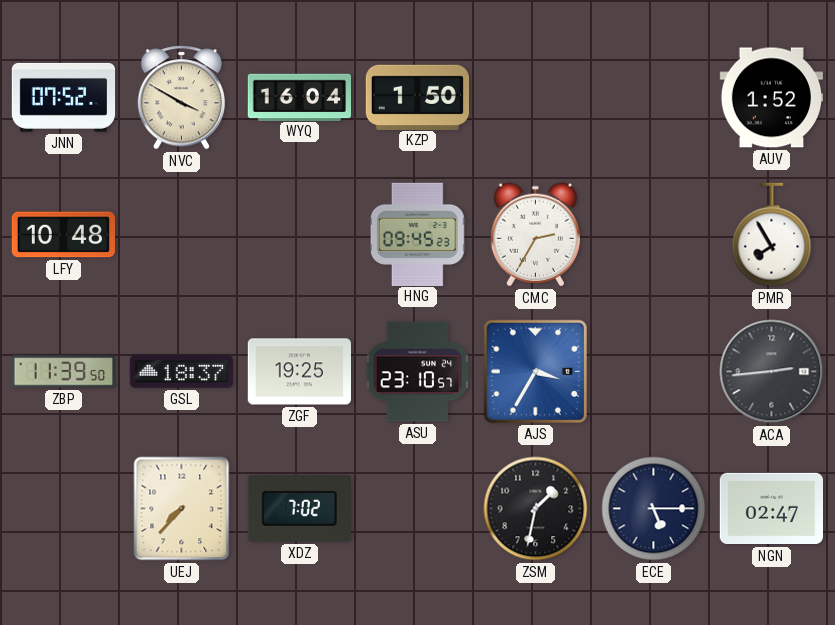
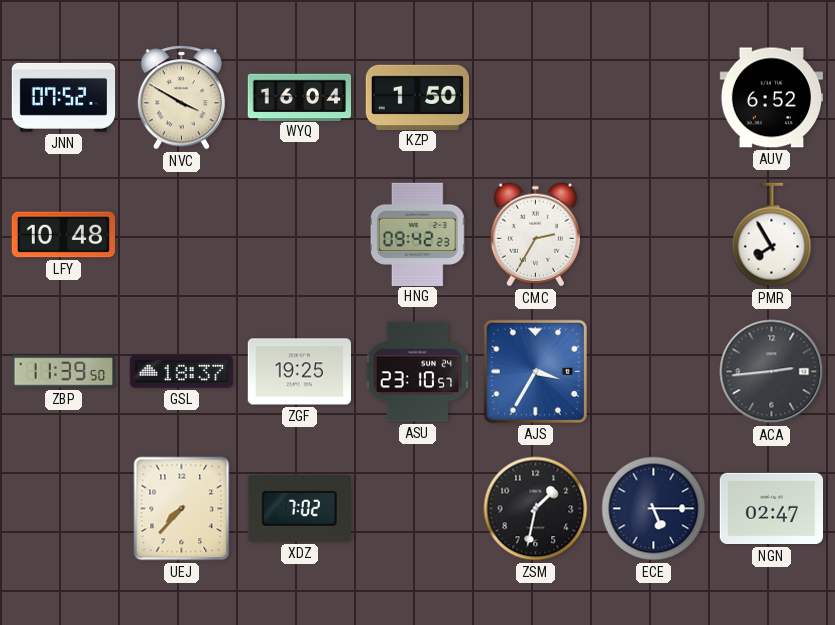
AUV: 1:52 -> 6:52
HNG: 09:45 -> 09:42
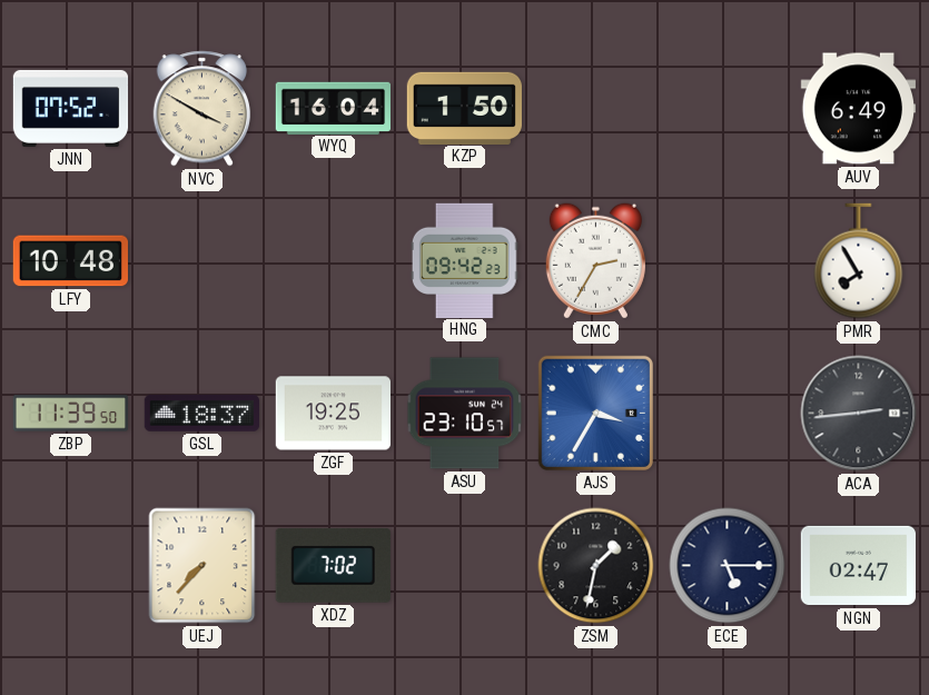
AUV: 6:52 -> 6:49
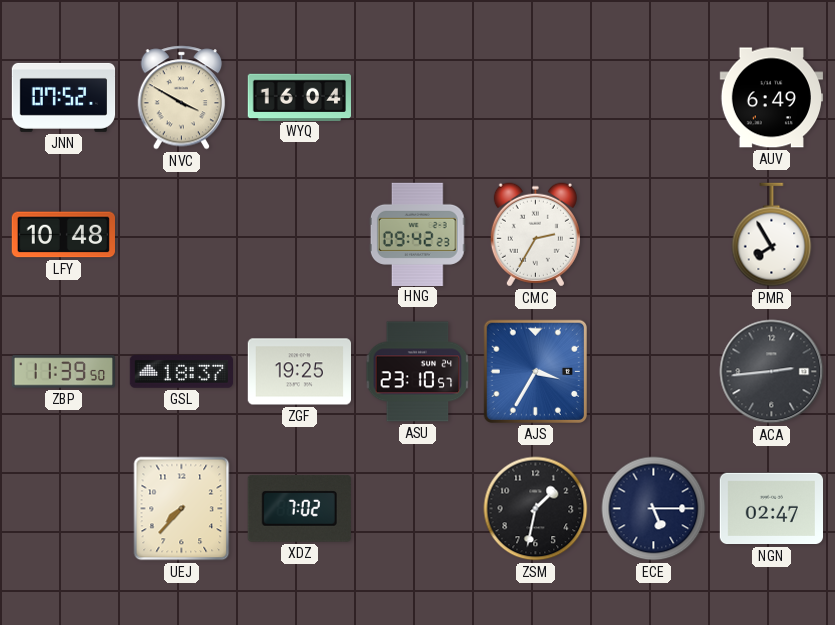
KZP: 1:50 -> none
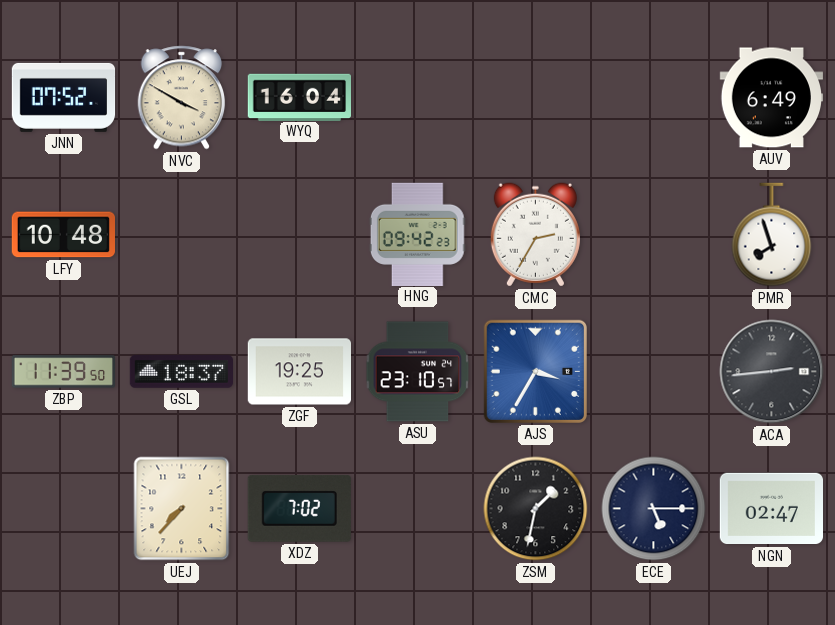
PMR: 7:55 -> 7:57
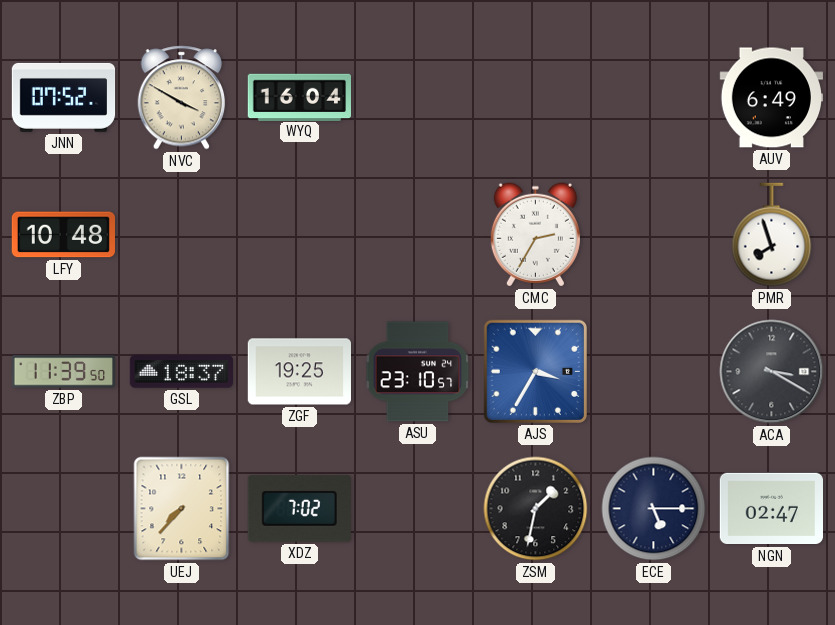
HNG: 09:42 -> none
ACA: 2:44 -> 3:20
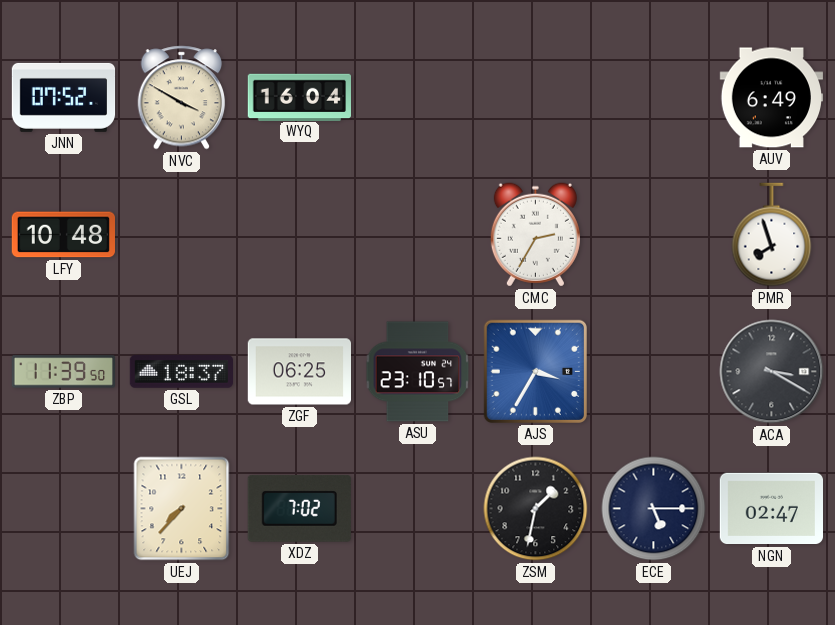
ZGF: 19:25 -> 06:25
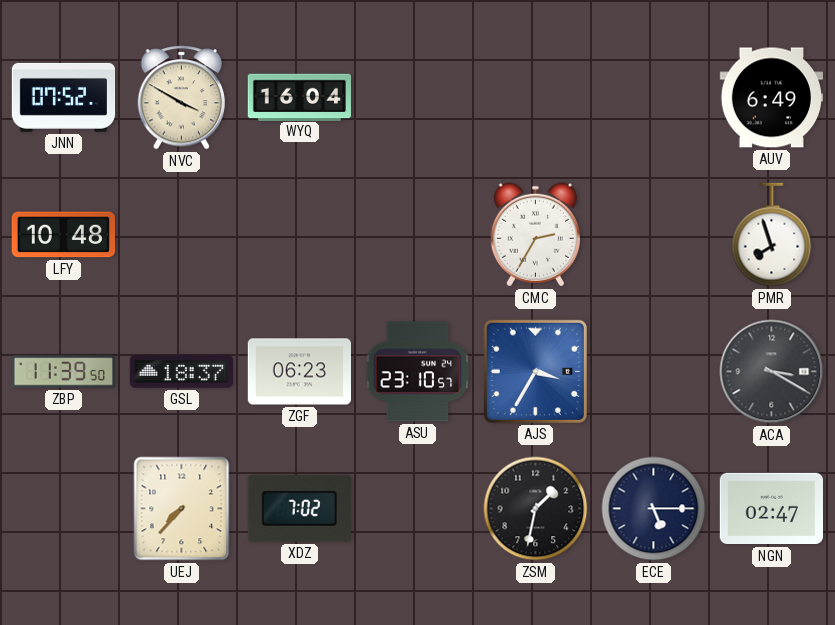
ZGF: 06:25 -> 06:23
